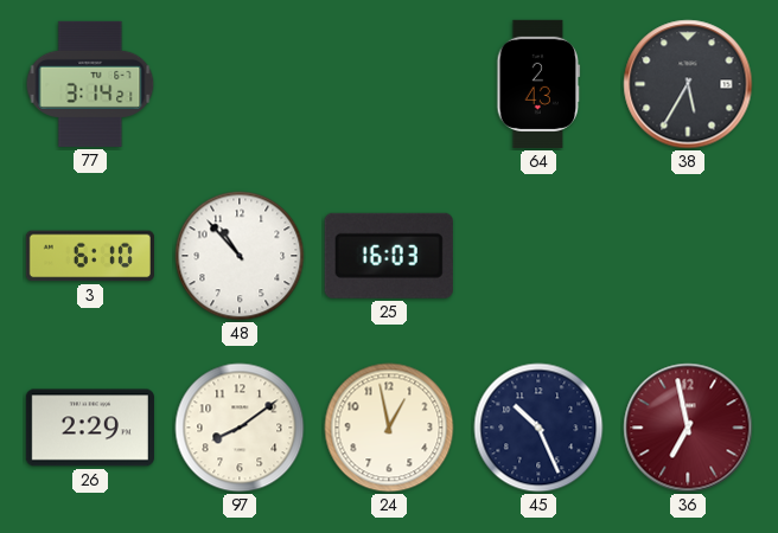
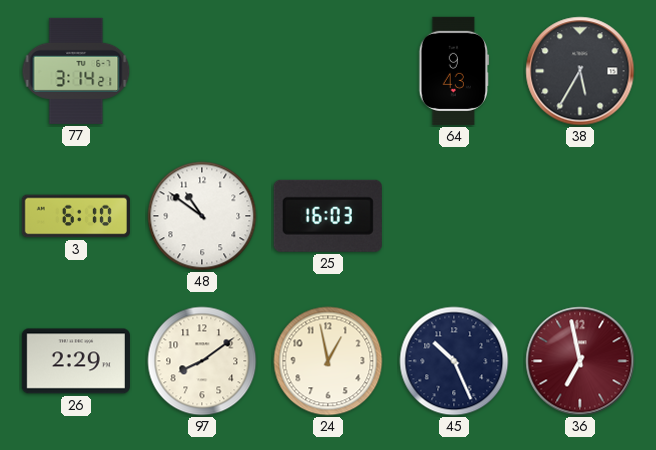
64: 2:43 -> 9:43
48: 10:53 -> 10:51
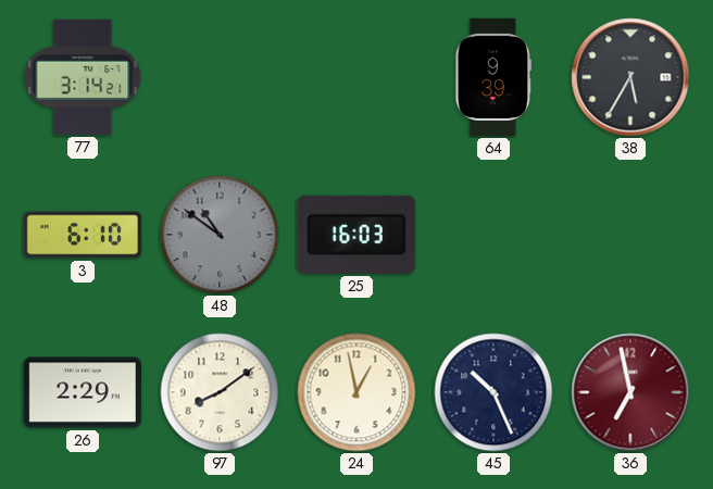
64: 9:43 -> 9:39
48 dial: white -> grey
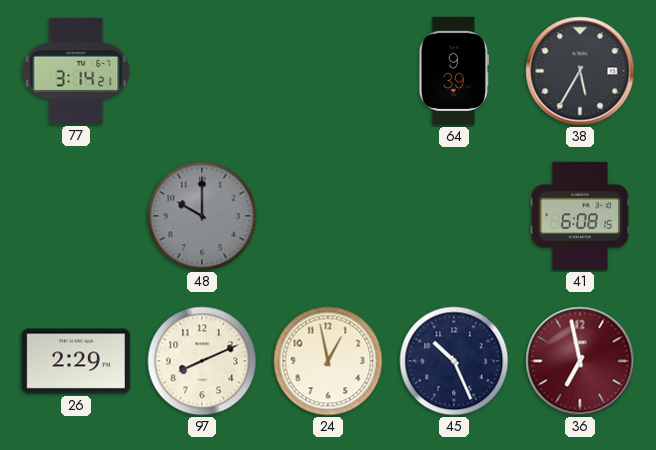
3: 6:10 -> none
48: 10:51 -> 10:00
25: 16:03 -> none
41: none -> 6:08
97: 8:09 -> 8:11
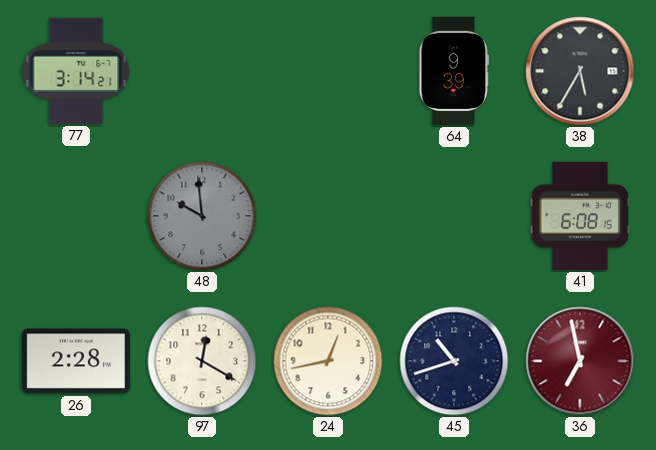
48: 10:00 -> 9:59
26: 2:29 -> 2:28
97: 8:11 -> 12:20
24: 12:58 -> 12:43
45: 10:26 -> 10:42
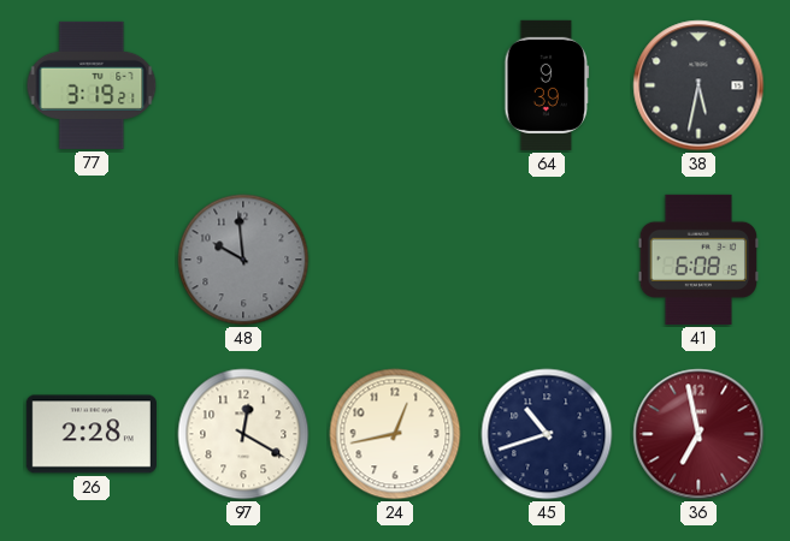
77: 3:14 -> 3:19
38: 5:35 -> 5:32
